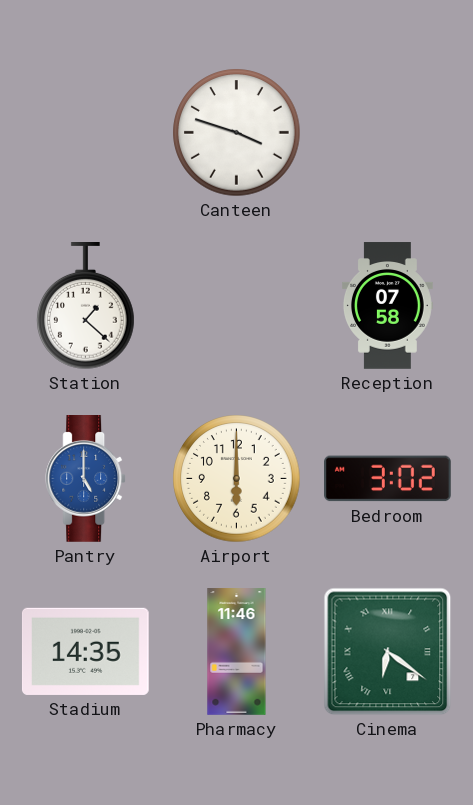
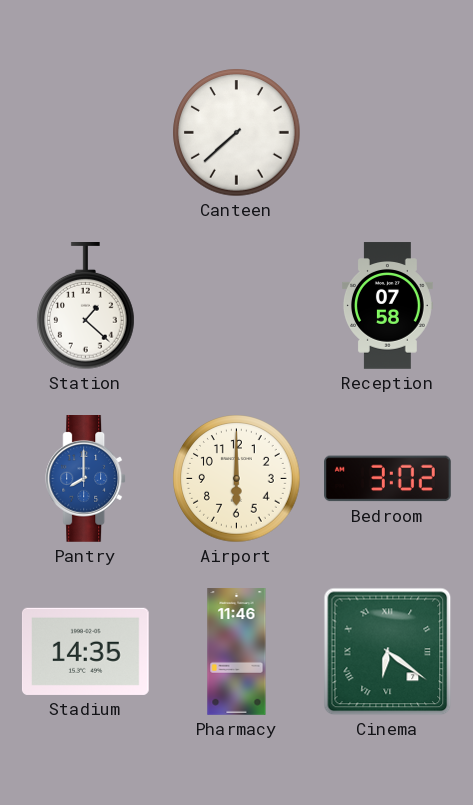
Canteen: 3:48 -> 7:38
Pantry: 5:00 -> 8:00
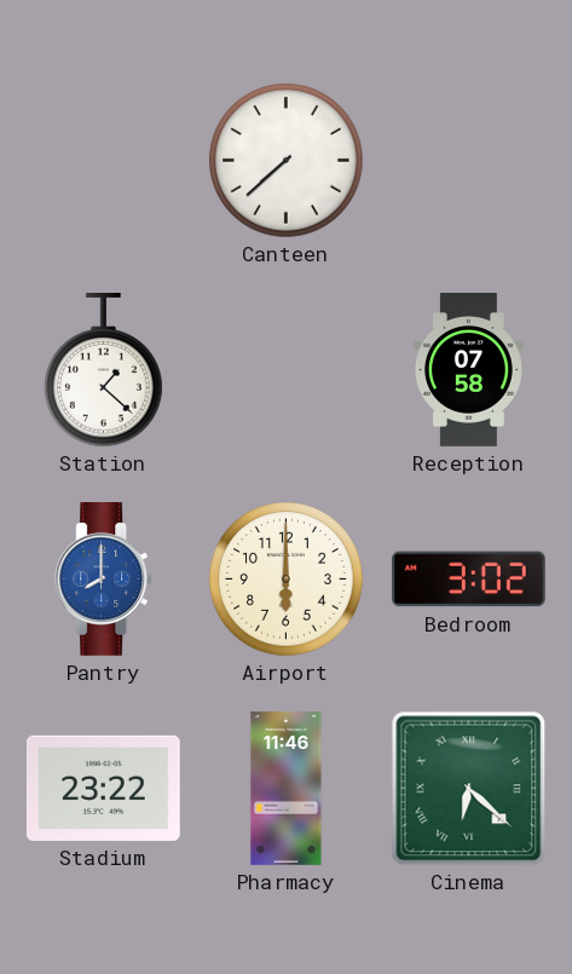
Stadium: 14:35 -> 23:22
Cinema: 6:21 -> 6:22
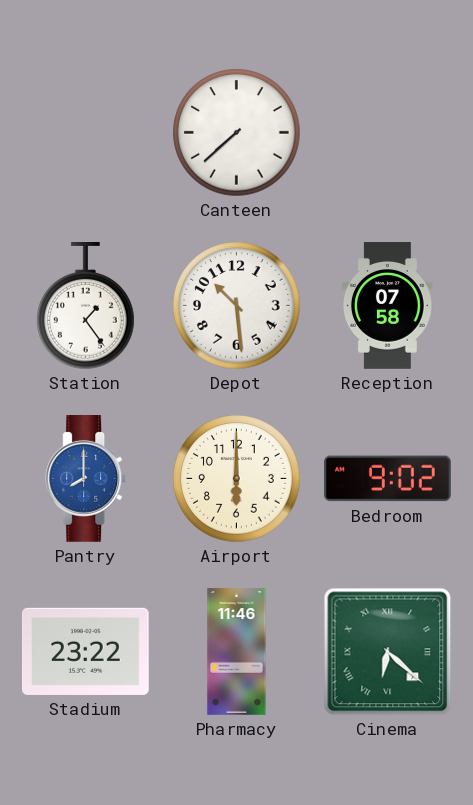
Station: 1:22 -> 1:24
Depot: none -> 10:29
Bedroom: 3:02 -> 9:02
